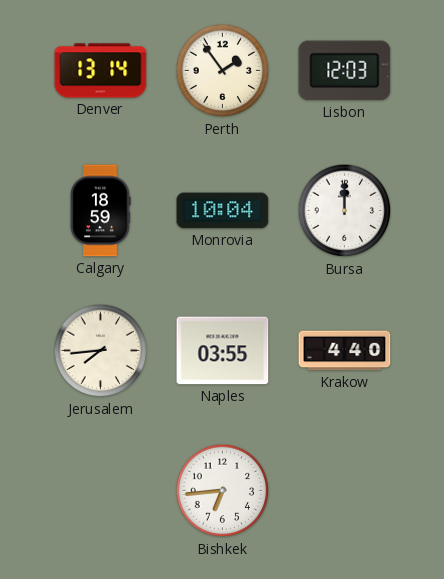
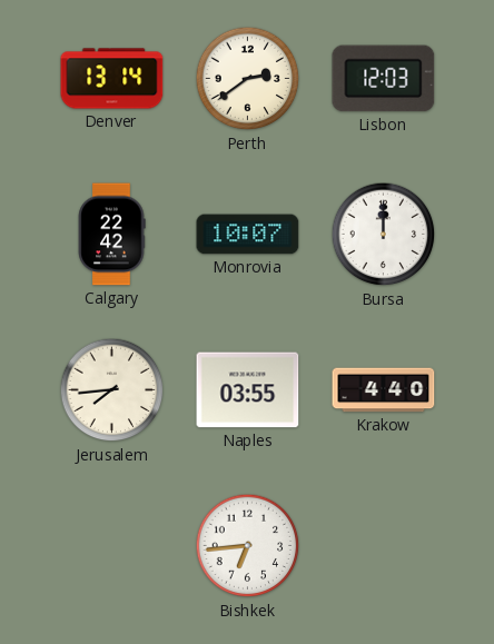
Perth: 1:54 -> 2:39
Calgary: 18:59 -> 22:42
Monrovia: 10:04 -> 10:07
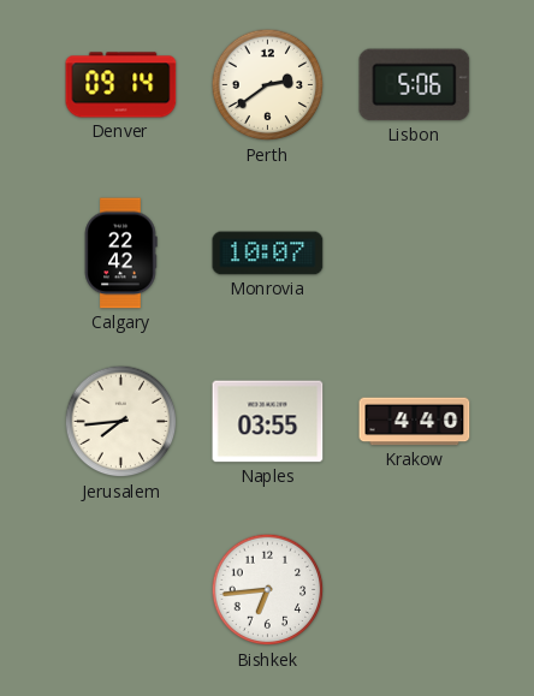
Denver: 13:14 -> 09:14
Lisbon: 12:03 -> 5:06
Bursa: 12:00 -> none
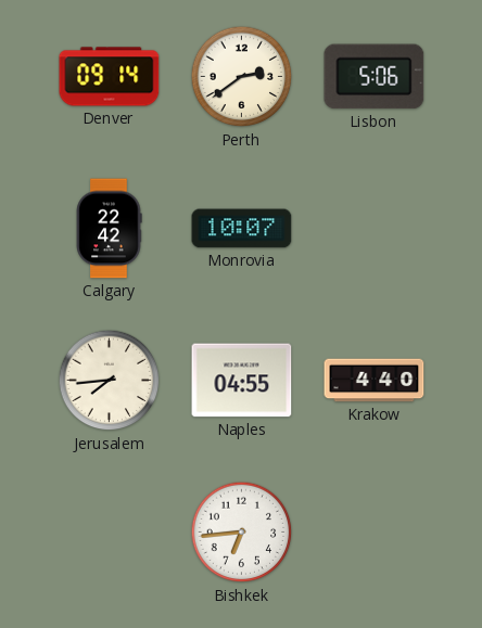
Naples: 03:55 -> 04:55
